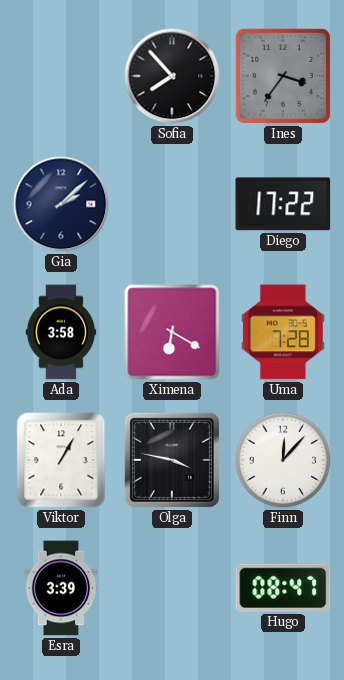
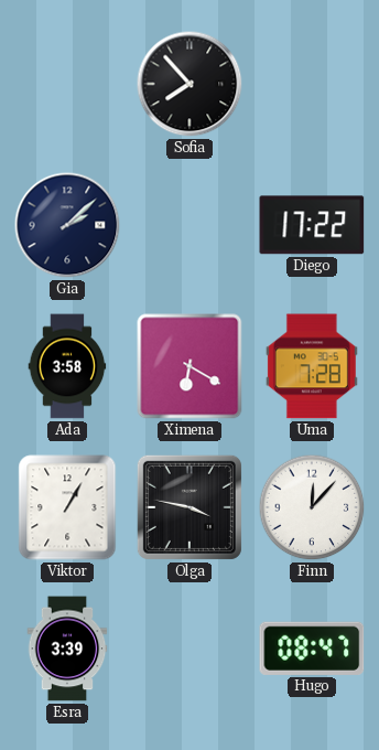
Ines: 3:36 -> none
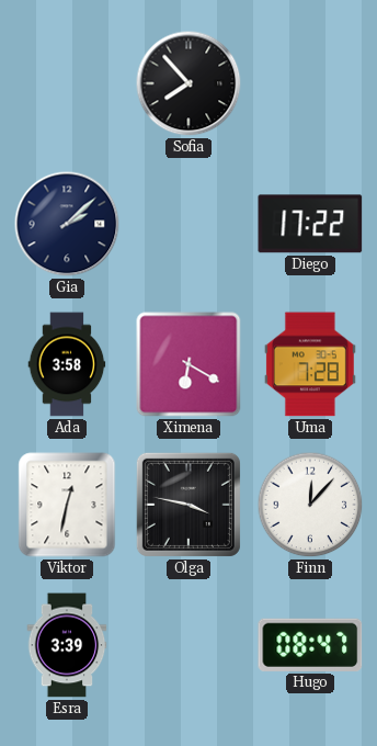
Viktor: 1:05 -> 12:32
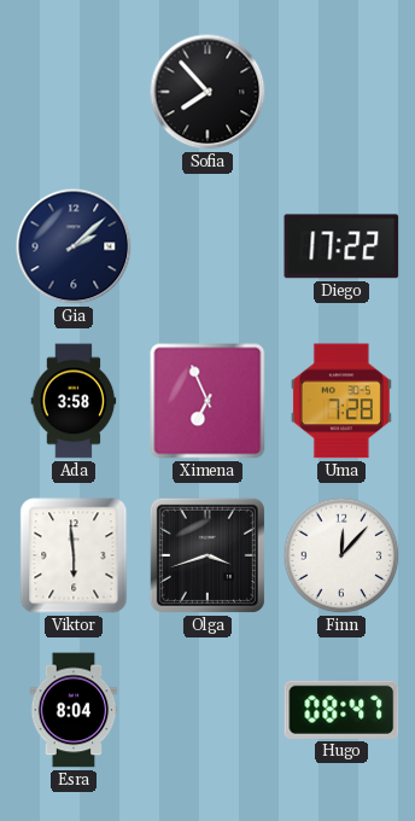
Ximena: 6:20 -> 6:56
Viktor: 12:32 -> 5:59
Olga: 3:47 -> 3:42
Esra: 3:39 -> 8:04
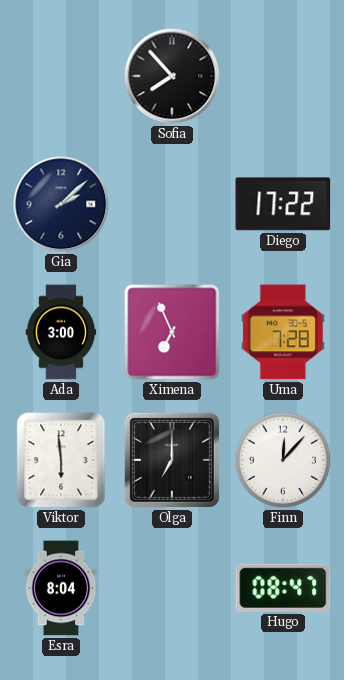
Ada: 3:58 -> 3:00
Olga: 3:42 -> 7:00
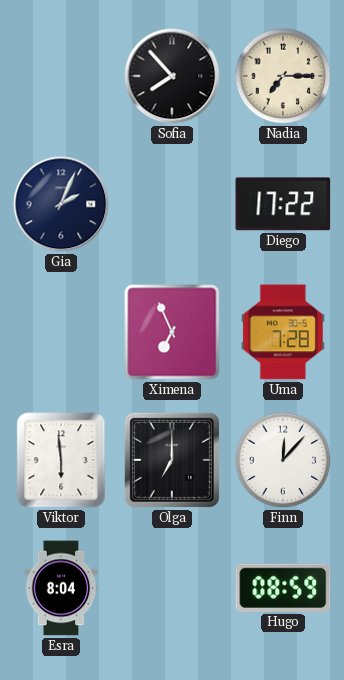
Nadia: none -> 7:15
Gia: 2:08 -> 2:04
Ada: 3:00 -> none
Hugo: 08:47 -> 08:59
